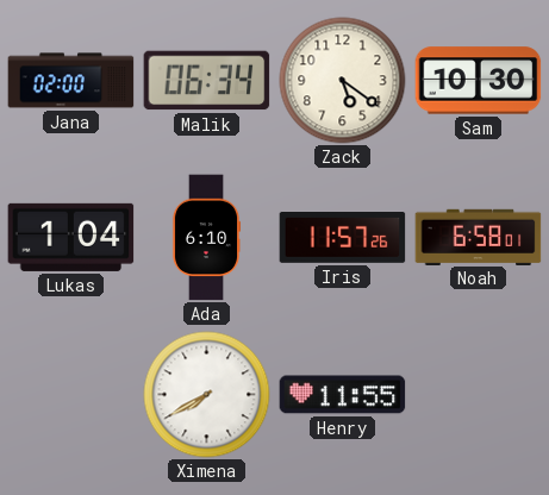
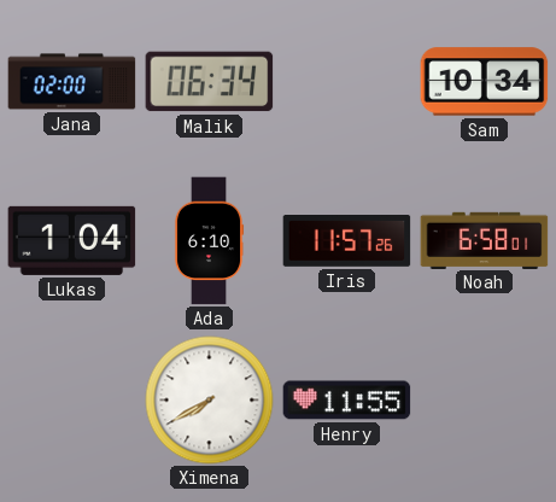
Zack: 5:21 -> none
Sam: 10:30 -> 10:34
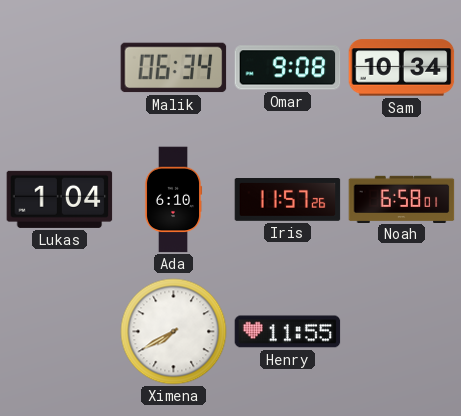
Jana: 02:00 -> none
Omar: none -> 9:08
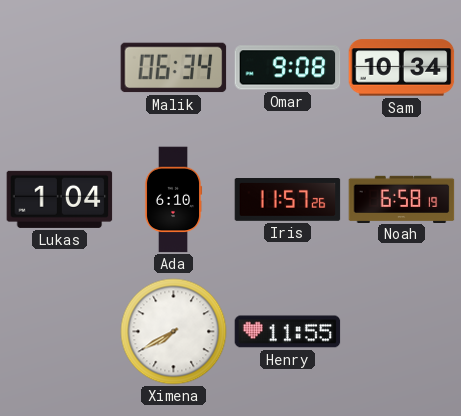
Noah: 6:58:01 -> 6:58:19
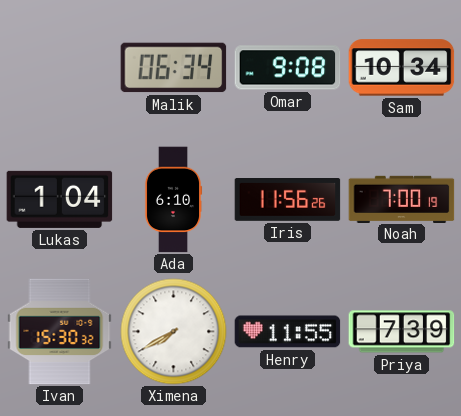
Iris: 11:57 -> 11:56
Noah: 6:58 -> 7:00
Ivan: none -> 15:30
Priya: none -> 7:39
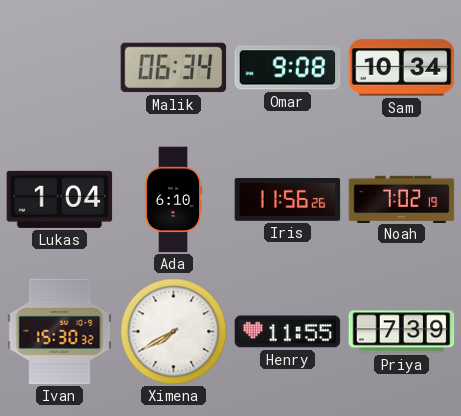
Noah: 7:00 -> 7:02
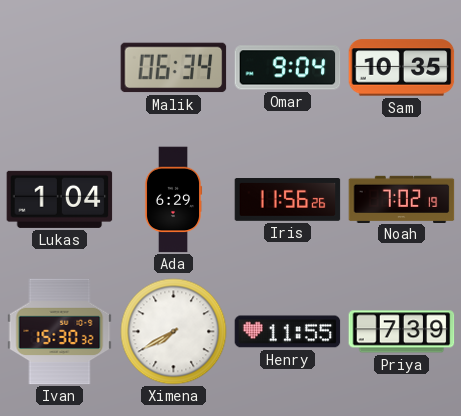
Omar: 9:08 -> 9:04
Sam: 10:34 -> 10:35
Ada: 6:10 -> 6:29
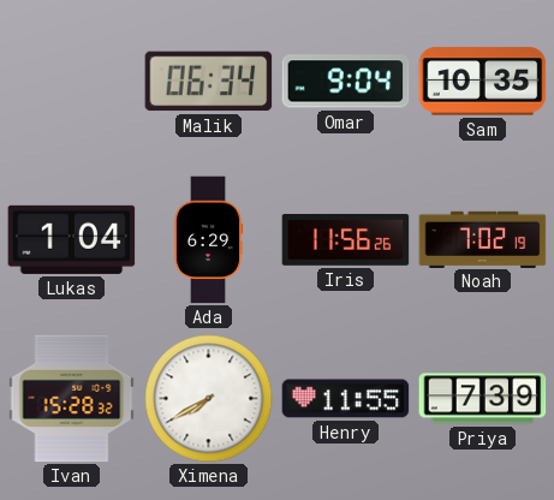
Ivan: 15:30 -> 15:28
